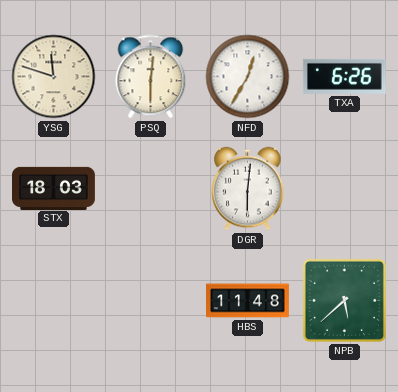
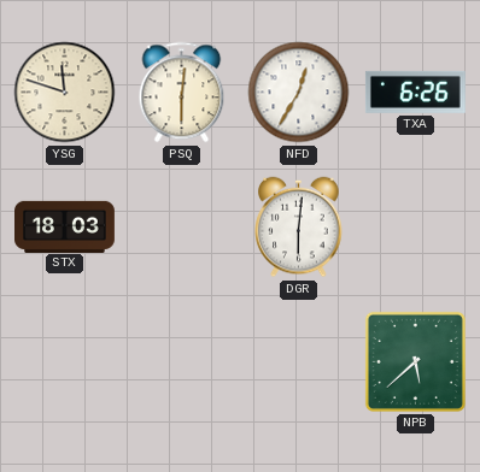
HBS: 11:48 -> none
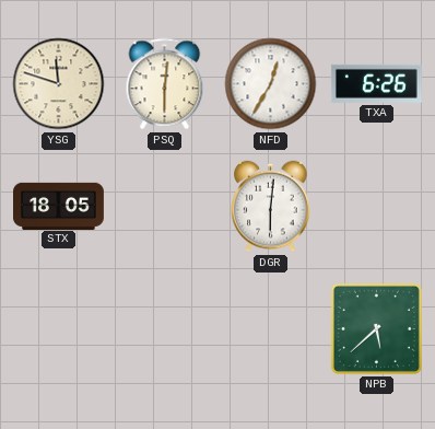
STX: 18:03 -> 18:05
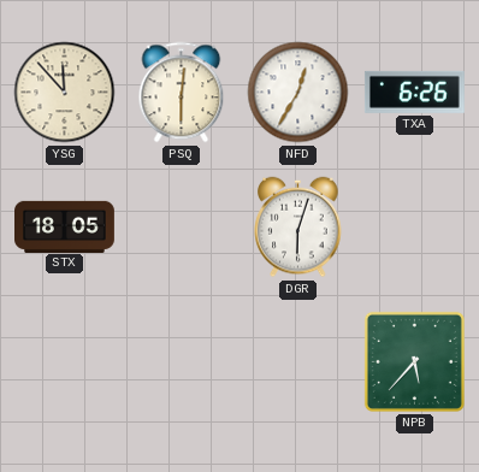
YSG: 11:48 -> 11:53
DGR: 6:01 -> 6:03
NPB: 5:38 -> 5:37
